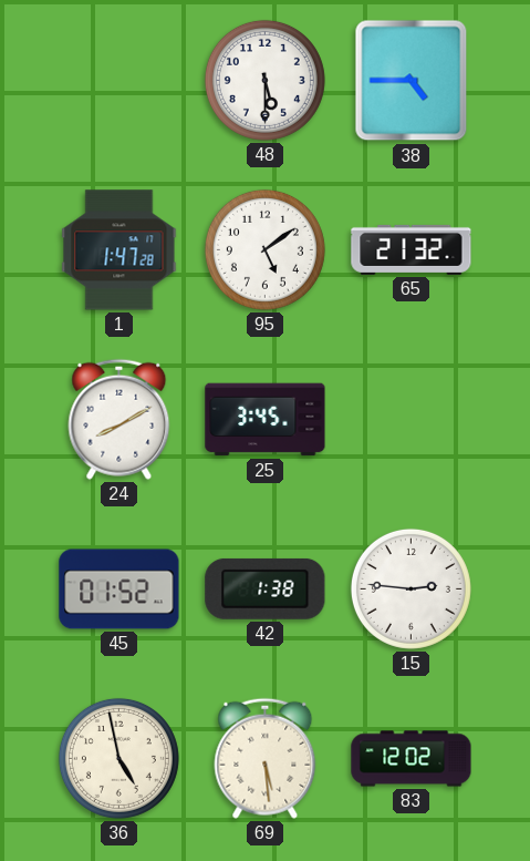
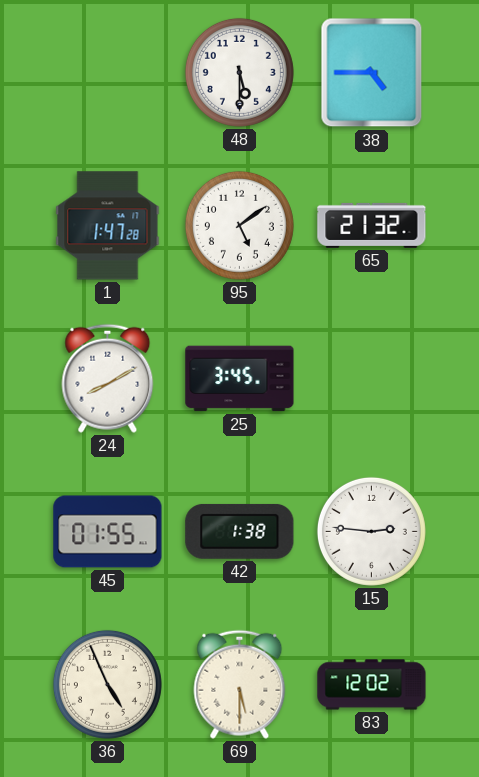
45: 01:52 -> 01:55
36: 4:58 -> 4:56
69: 5:29 -> 5:30
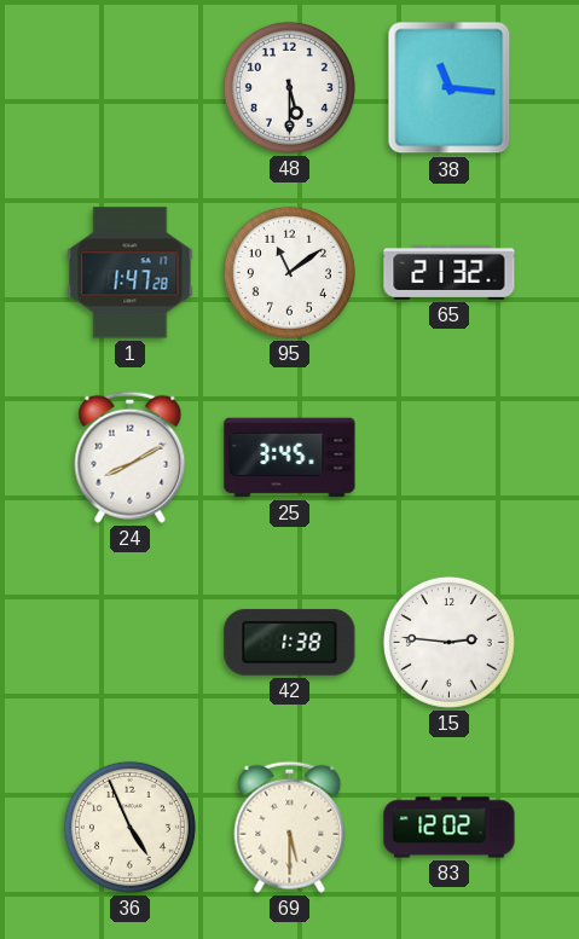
38: 4:45 -> 11:16
95: 5:09 -> 11:09
45: 01:55 -> none
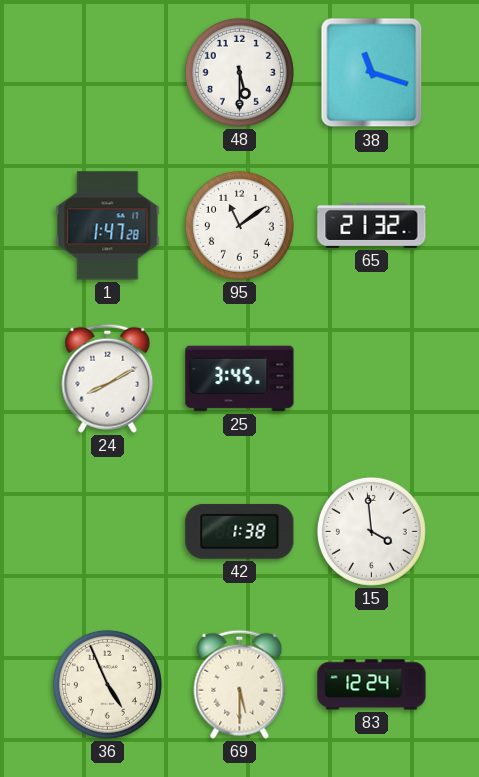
38: 11:16 -> 11:18
15: 2:46 -> 3:59
83: 12:02 -> 12:24
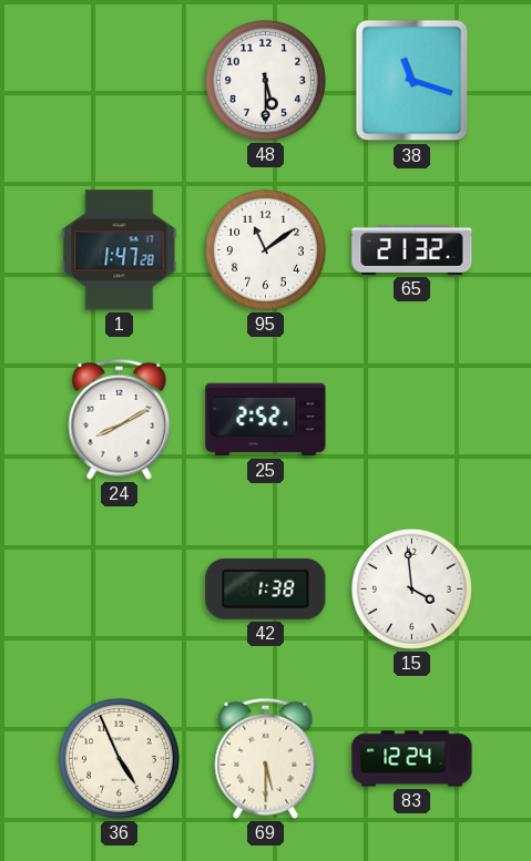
25: 3:45 -> 2:52
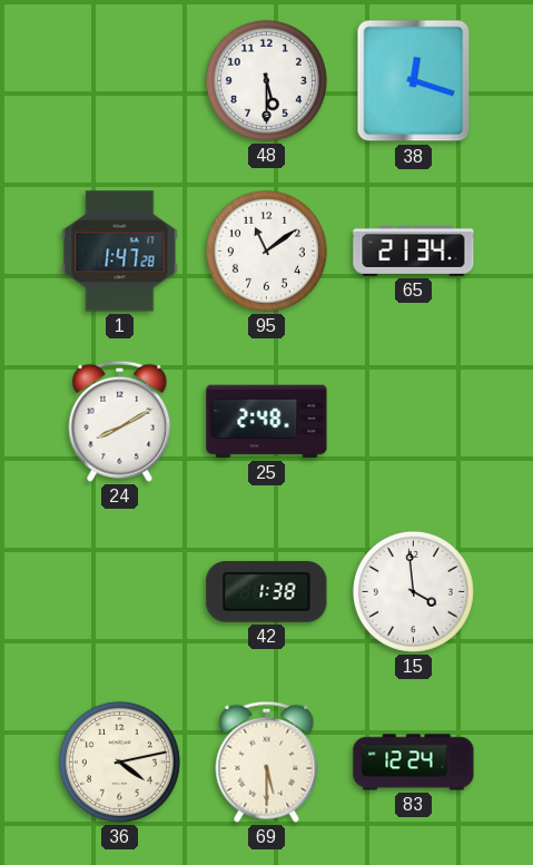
38: 11:18 -> 12:18
65: 21:32 -> 21:34
25: 2:52 -> 2:48
36: 4:56 -> 4:13
